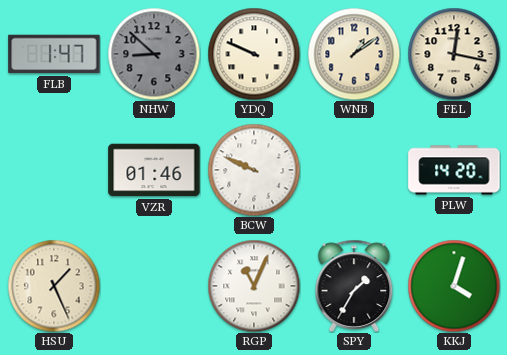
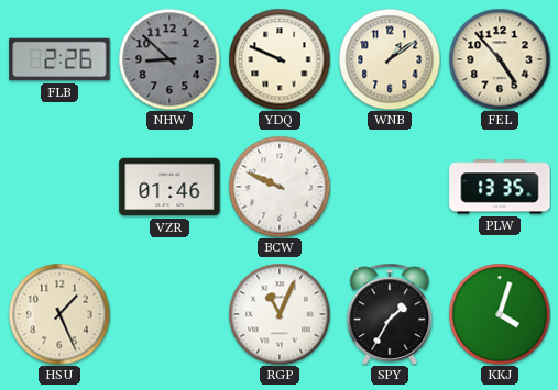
FLB: 1:47 -> 2:26
FEL: 12:17 -> 4:53
PLW: 14:20 -> 13:35
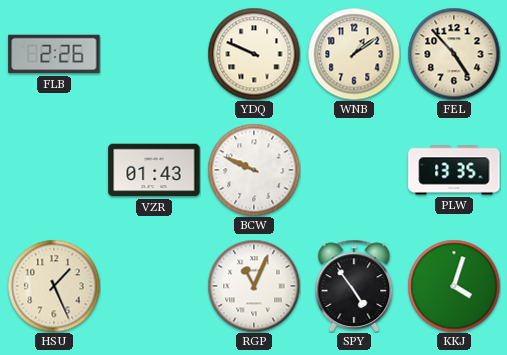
NHW: 8:52 -> none
VZR: 01:46 -> 01:43
SPY: 1:35 -> 4:54
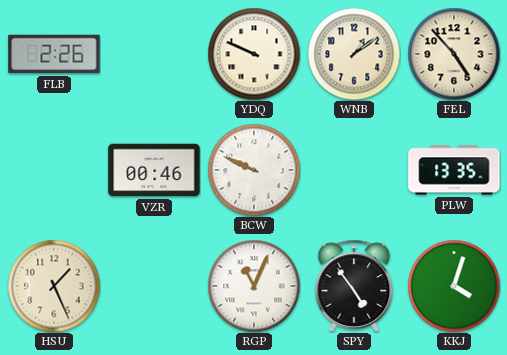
VZR: 01:43 -> 00:46
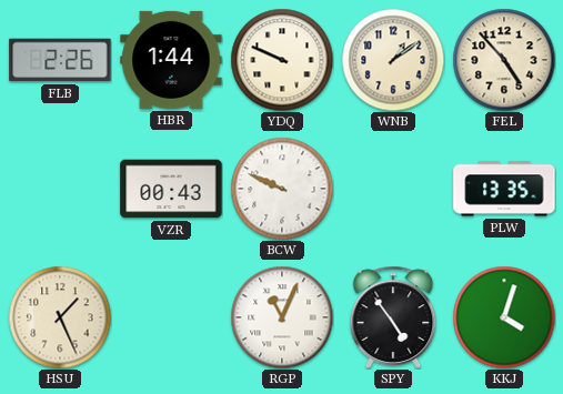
HBR: none -> 1:44
VZR: 00:46 -> 00:43
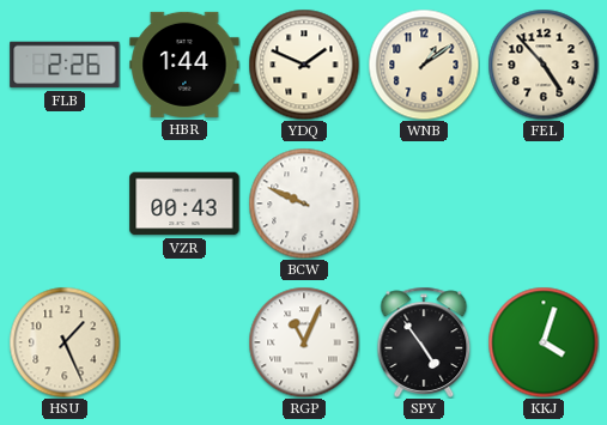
YDQ: 9:49 -> 1:49
PLW: 13:35 -> none
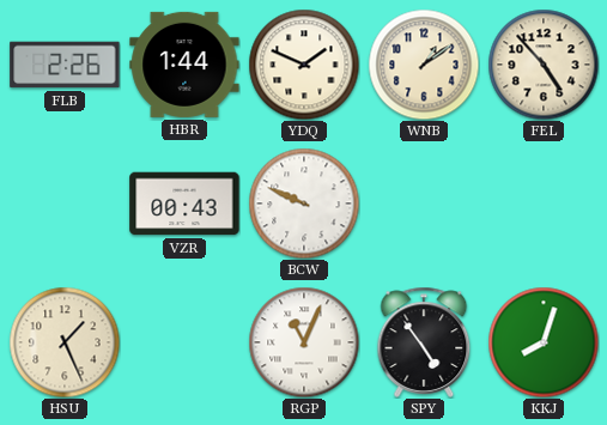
KKJ: 4:03 -> 8:03
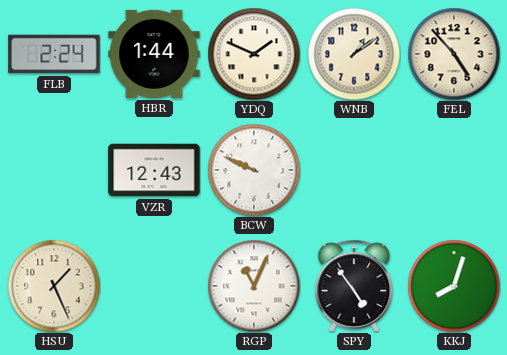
FLB: 2:26 -> 2:24
VZR: 00:43 -> 12:43
